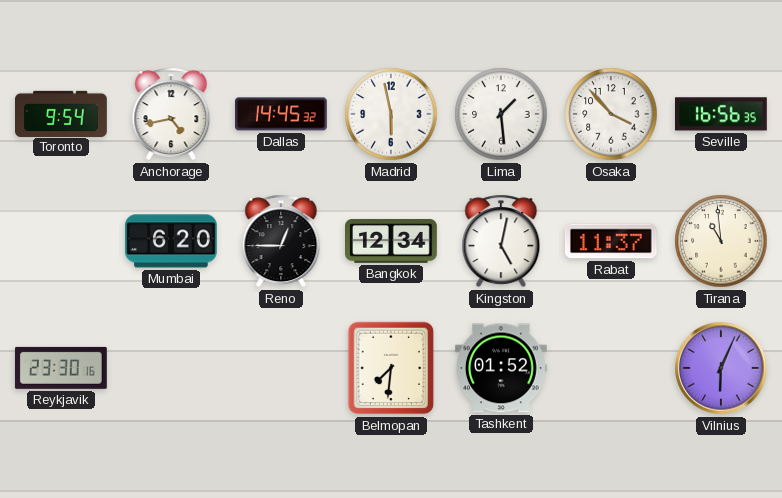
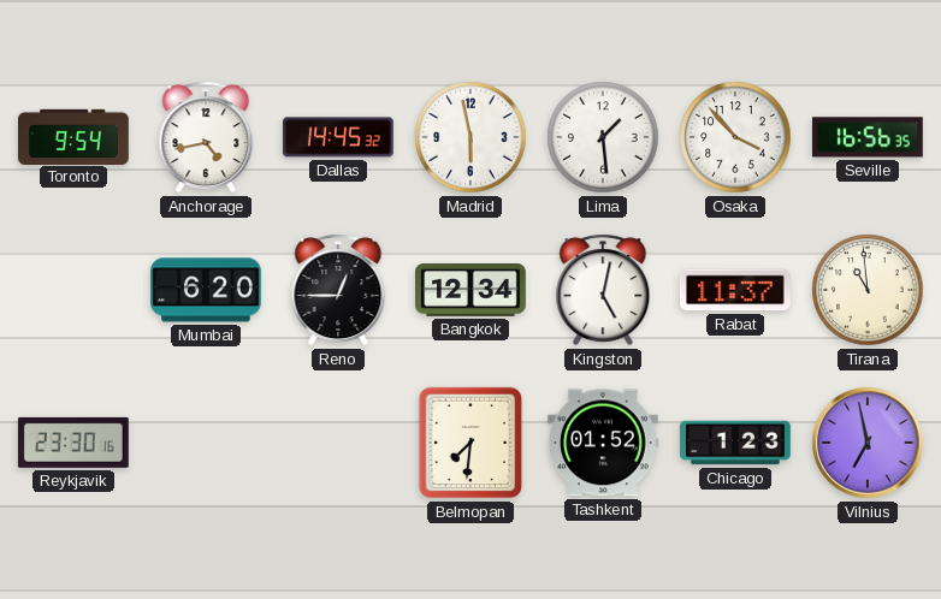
Chicago: none -> 1:23
Vilnius: 6:04 -> 6:58
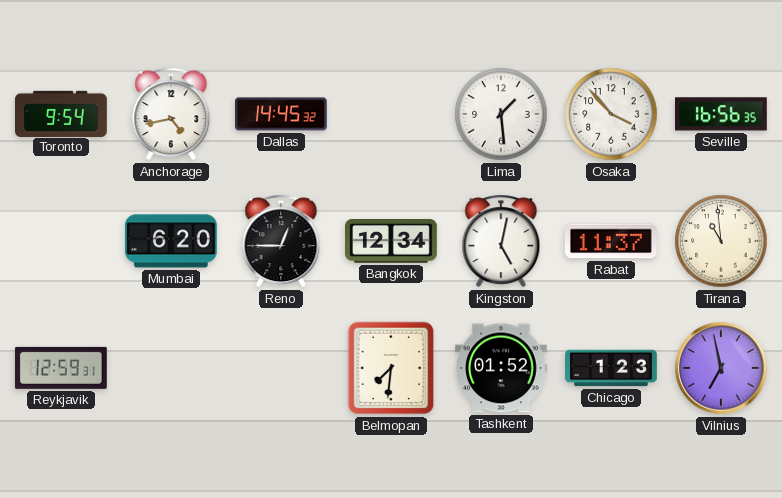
Madrid: 5:58 -> none
Reykjavik: 23:30 -> 12:59
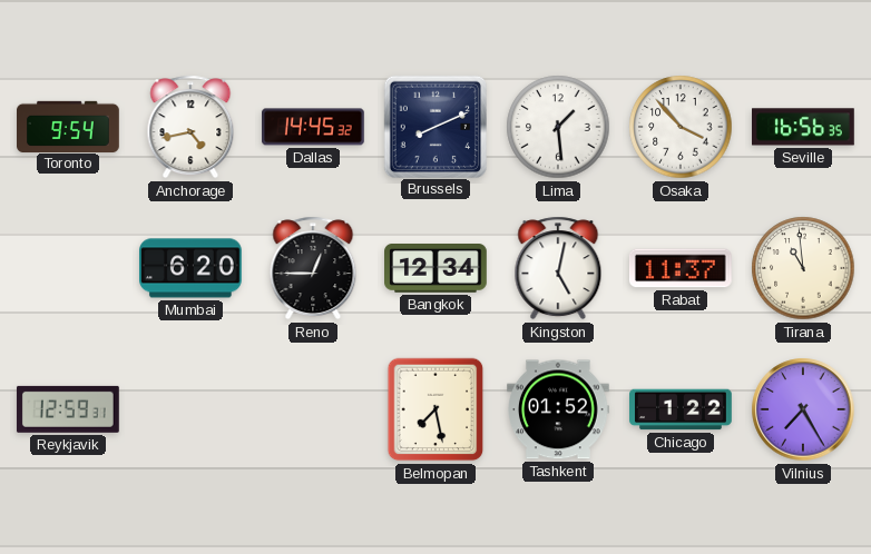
Brussels: none -> 8:11
Belmopan: 7:31 -> 7:28
Chicago: 1:23 -> 1:22
Vilnius: 6:58 -> 7:25
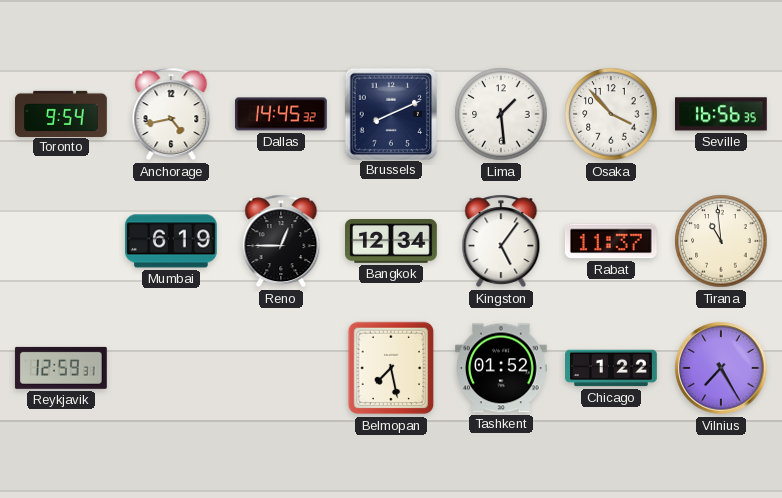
Mumbai: 6:20 -> 6:19
Kingston: 5:02 -> 5:06
